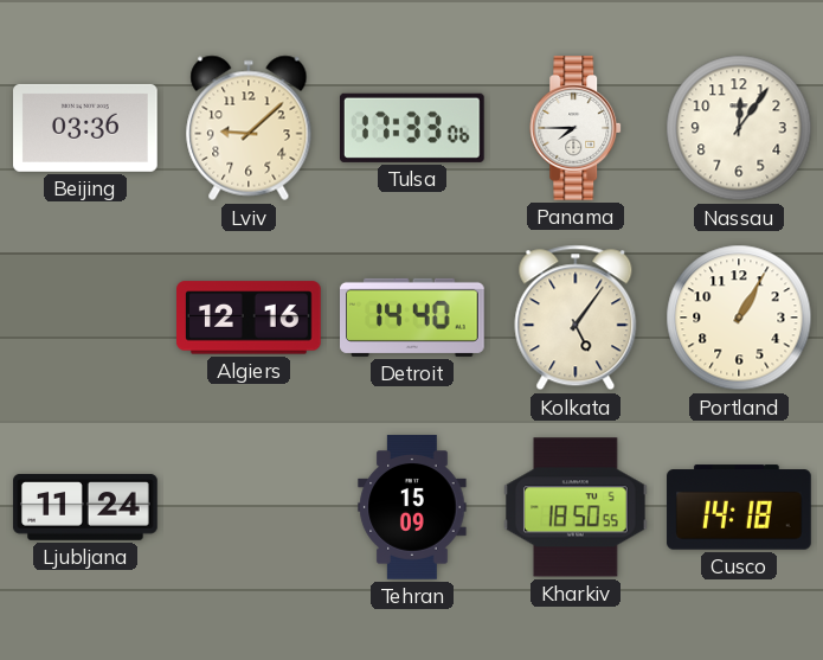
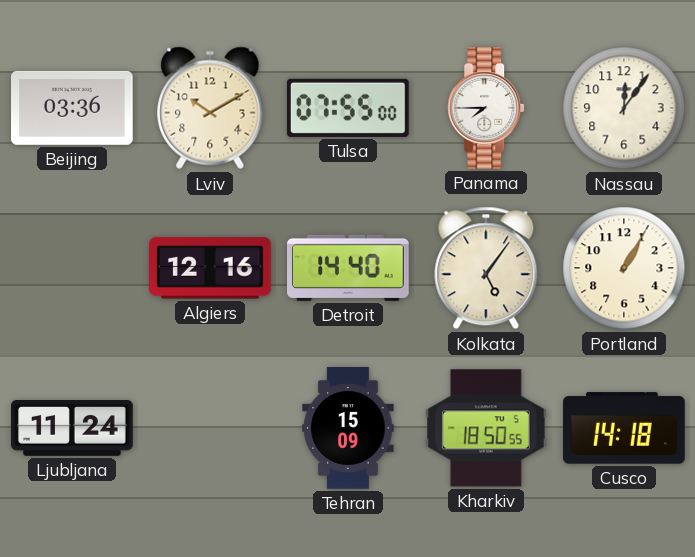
Lviv: 9:08 -> 10:10
Tulsa: 17:33 -> 07:55
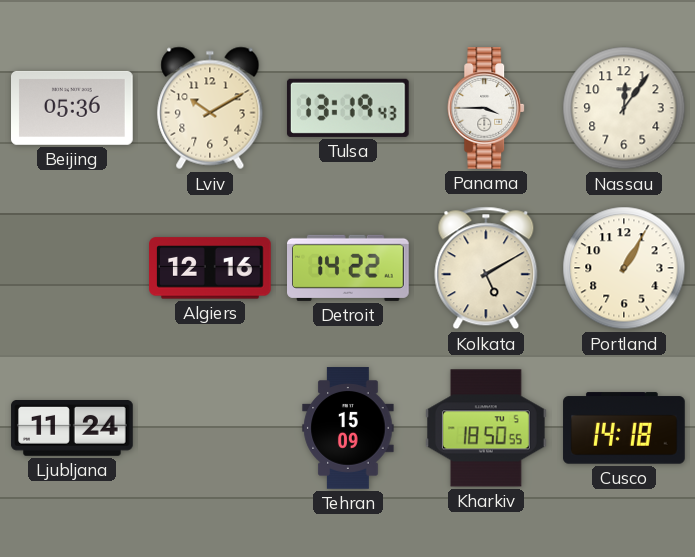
Beijing: 03:36 -> 05:36
Tulsa: 07:55 -> 13:19
Panama: 7:45 -> 3:45
Detroit: 14:40 -> 14:22
Kolkata: 5:06 -> 5:10
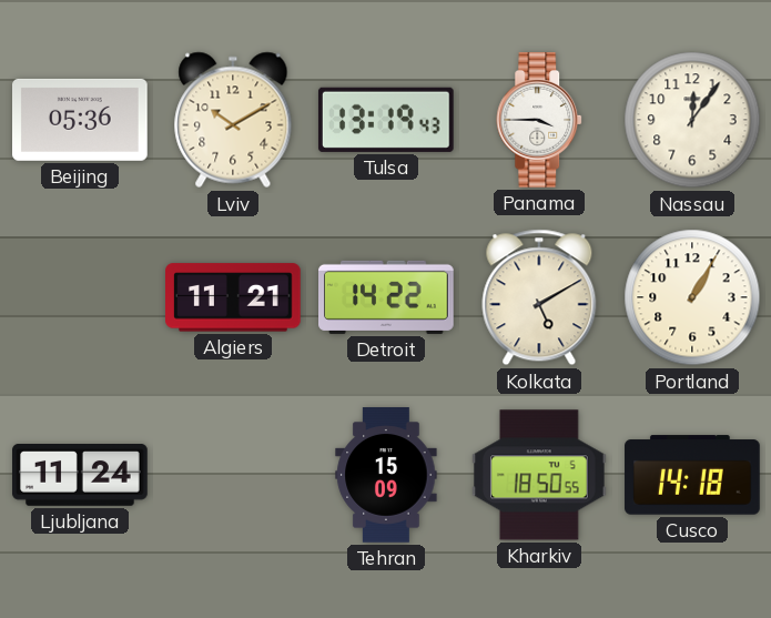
Algiers: 12:16 -> 11:21
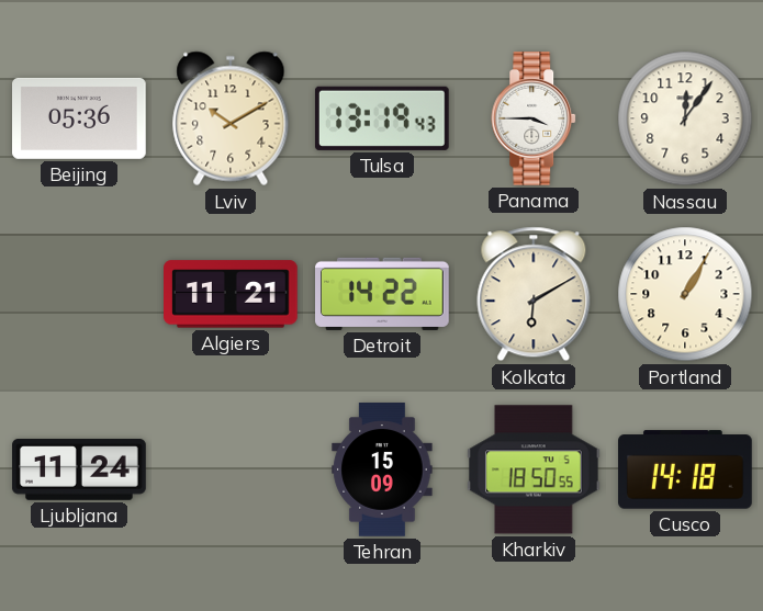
Kolkata: 5:10 -> 6:10
